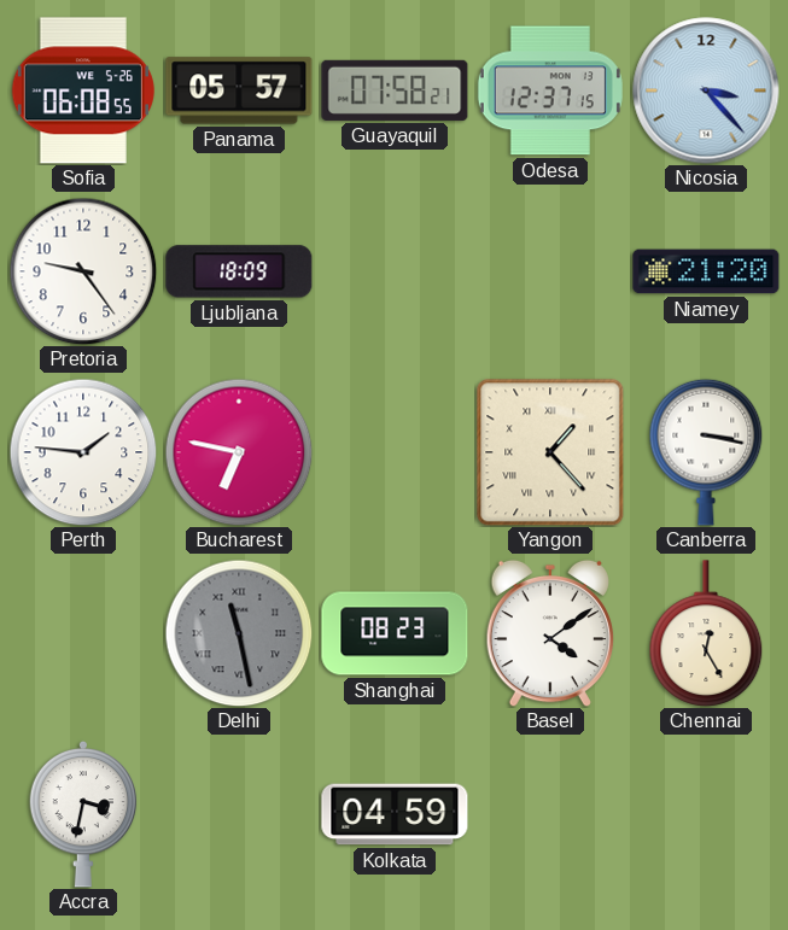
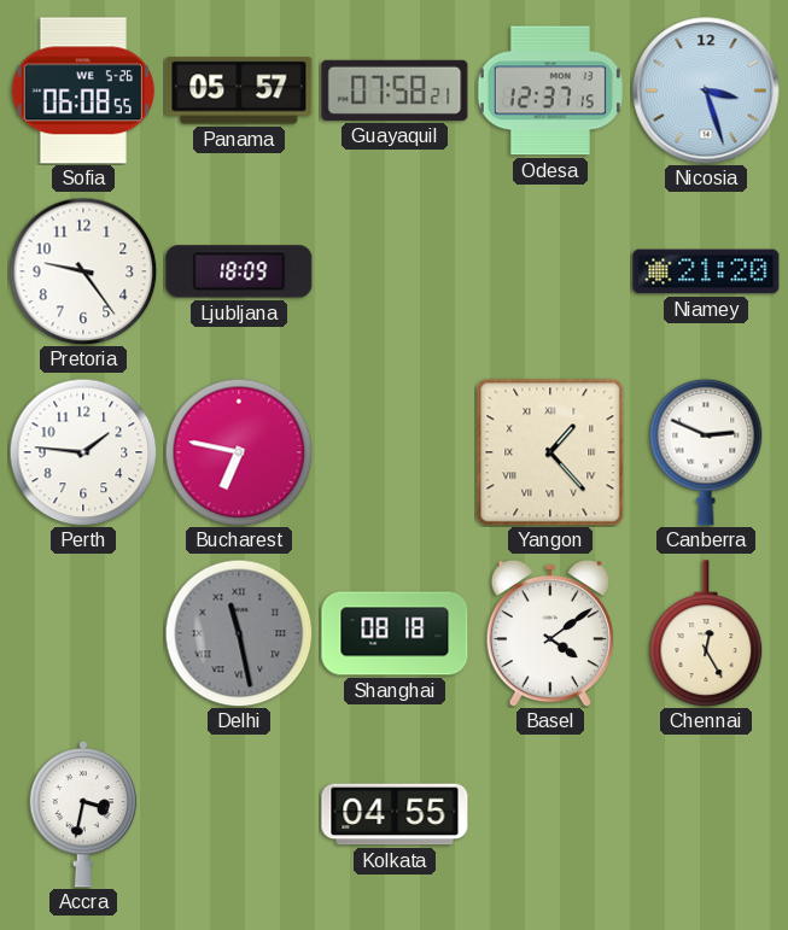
Nicosia: 3:23 -> 3:27
Canberra: 3:17 -> 2:49
Shanghai: 08:23 -> 08:18
Kolkata: 04:59 -> 04:55
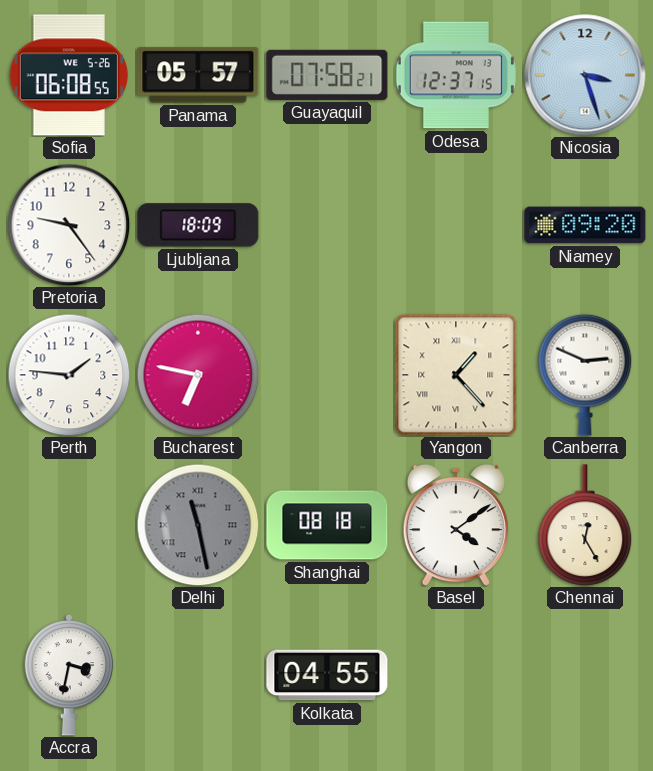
Niamey: 21:20 -> 09:20
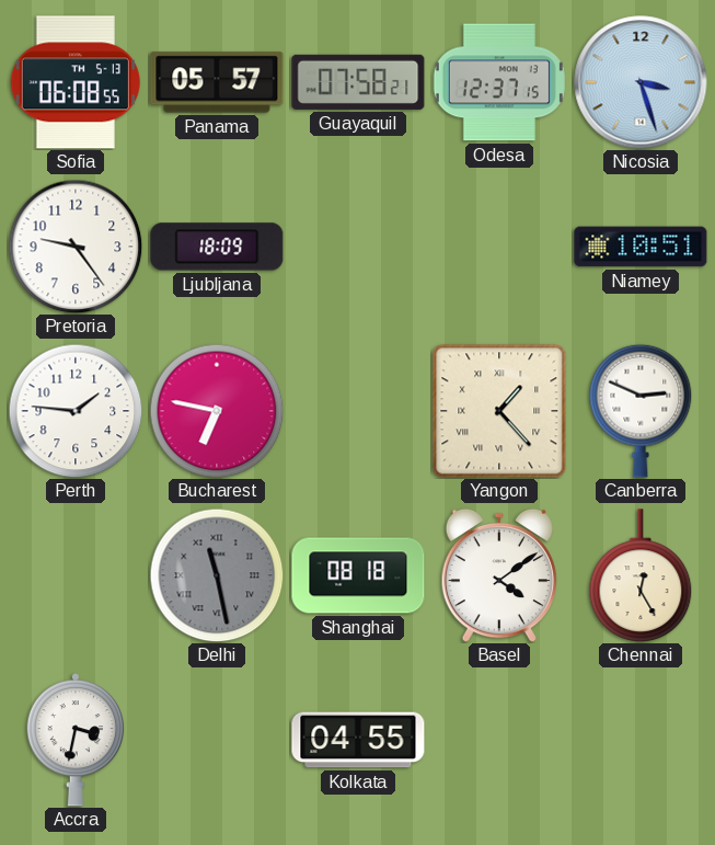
Sofia date: WE 5-26 -> TH 5-13
Niamey: 09:20 -> 10:51
